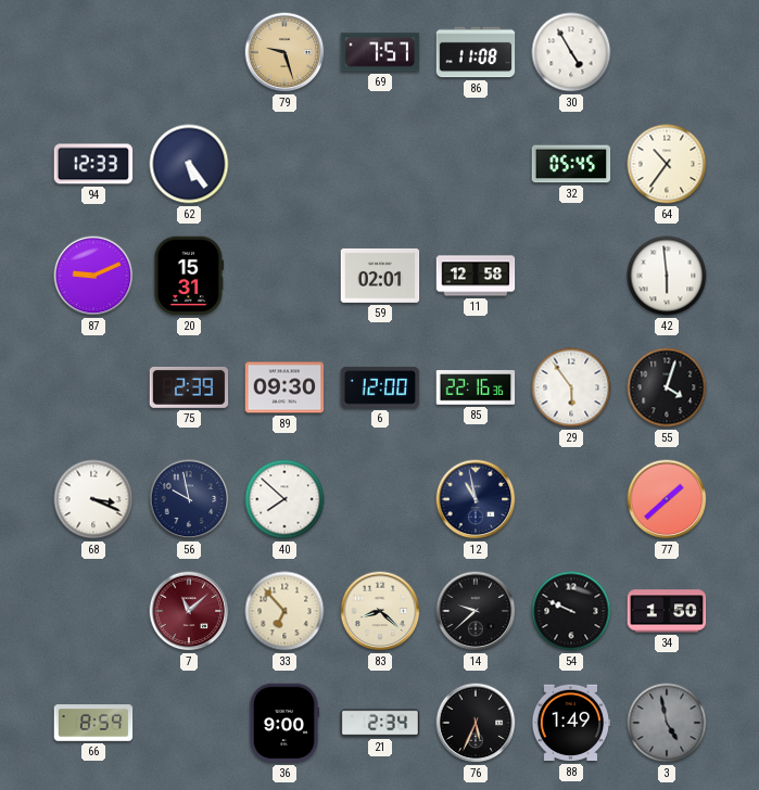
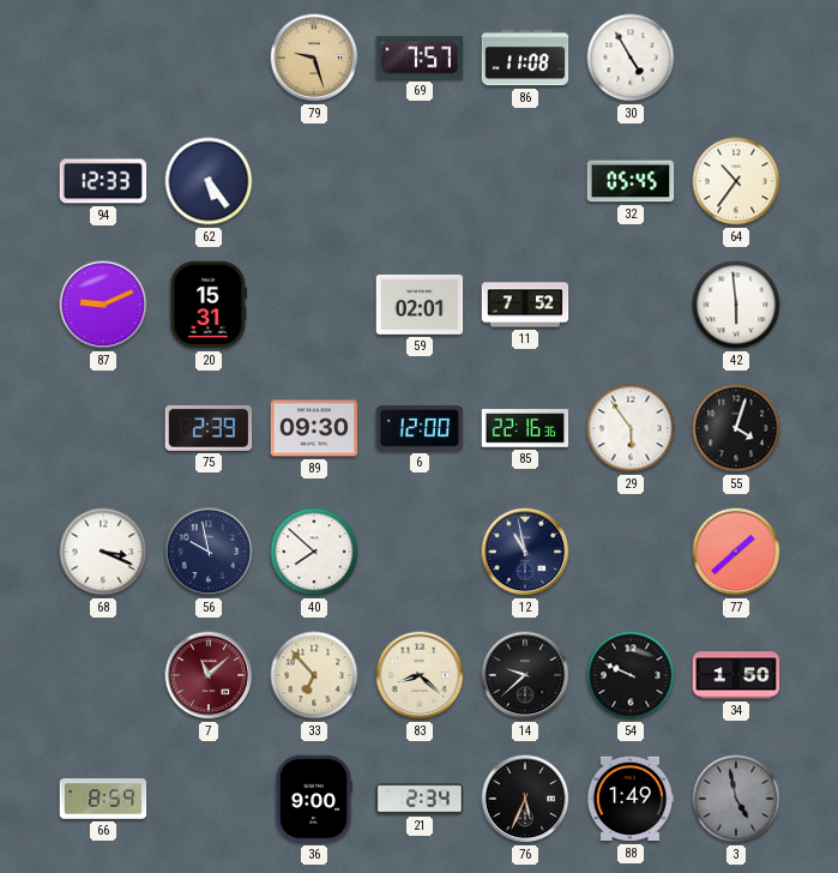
11: 12:58 -> 7:52
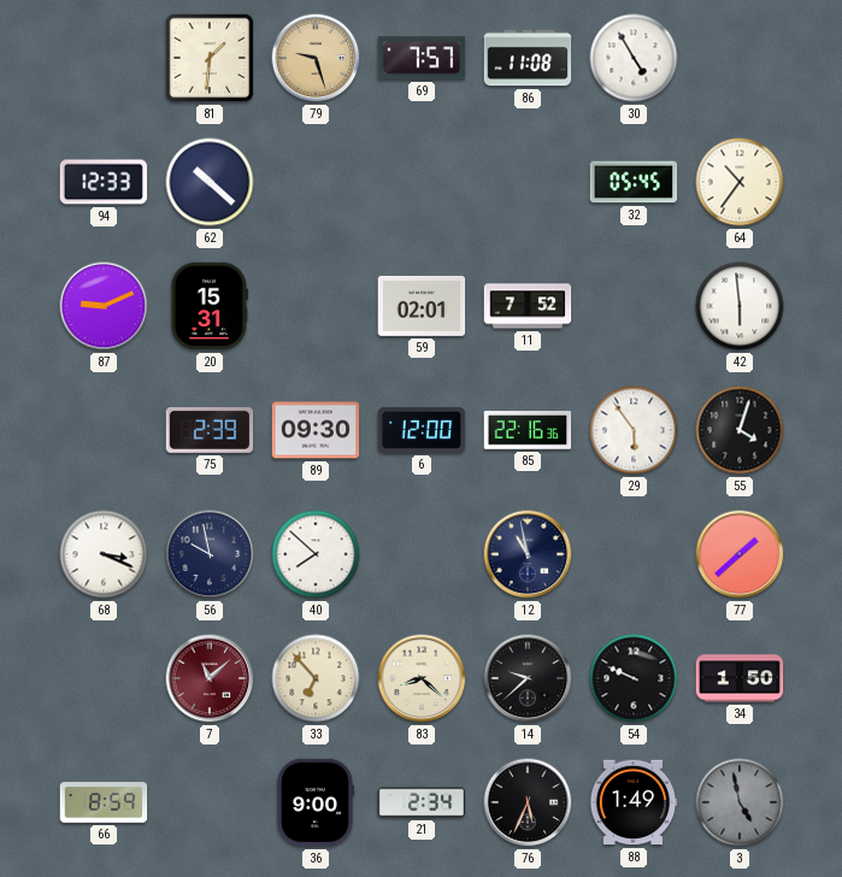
81: none -> 1:31
62: 5:24 -> 10:22
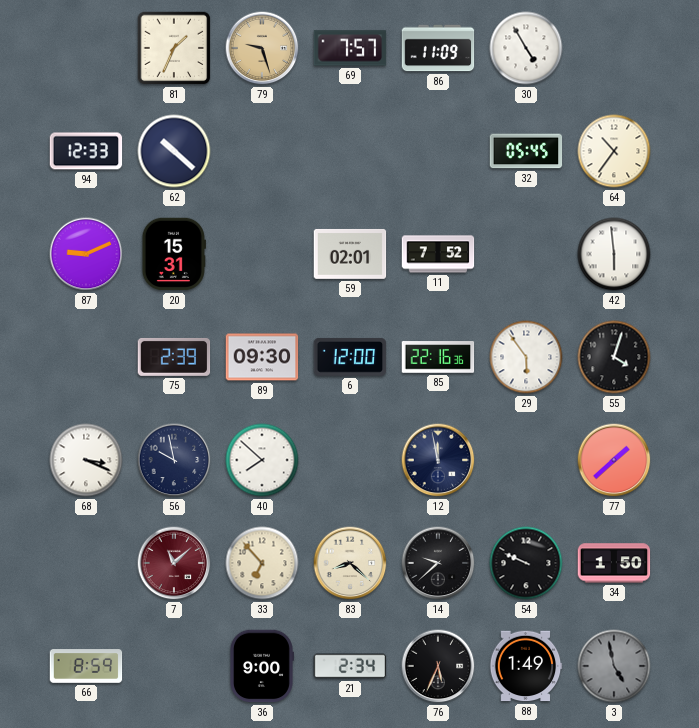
81: 1:31 -> 1:34
86: 11:08 -> 11:09
12: 10:58 -> 11:58
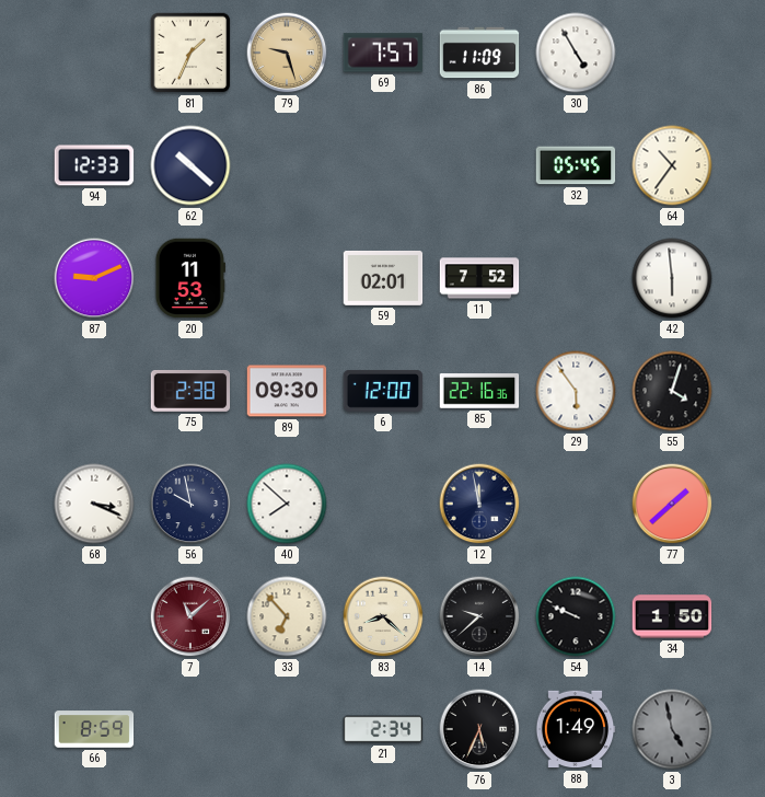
20: 15:31 -> 11:53
75: 2:39 -> 2:38
36: 9:00 -> none
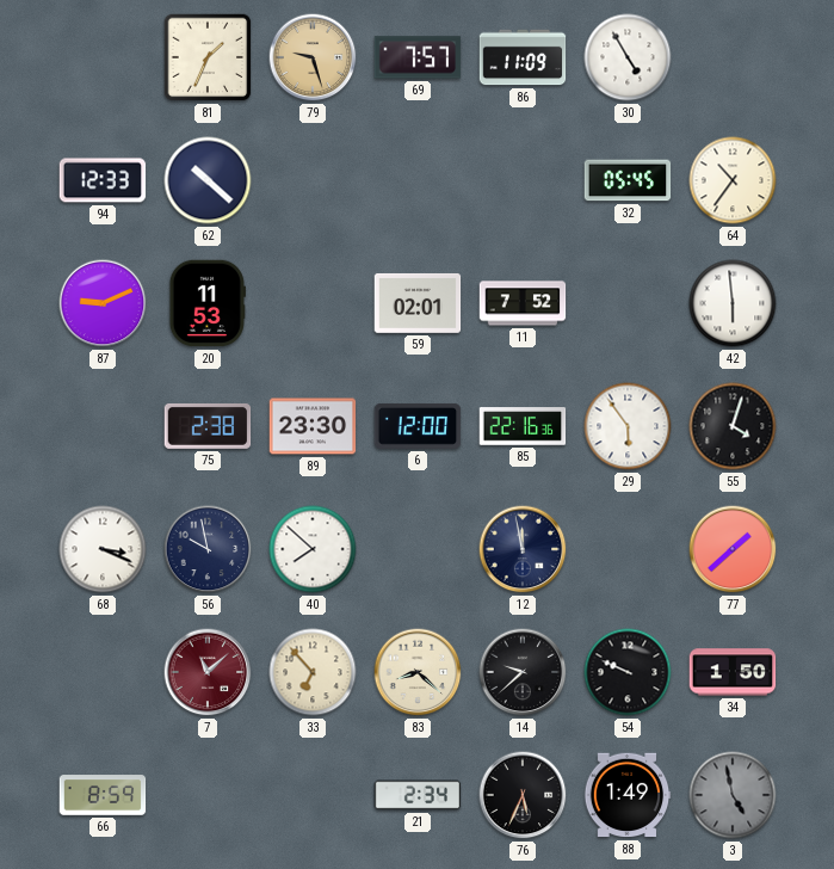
89: 09:30 -> 23:30
